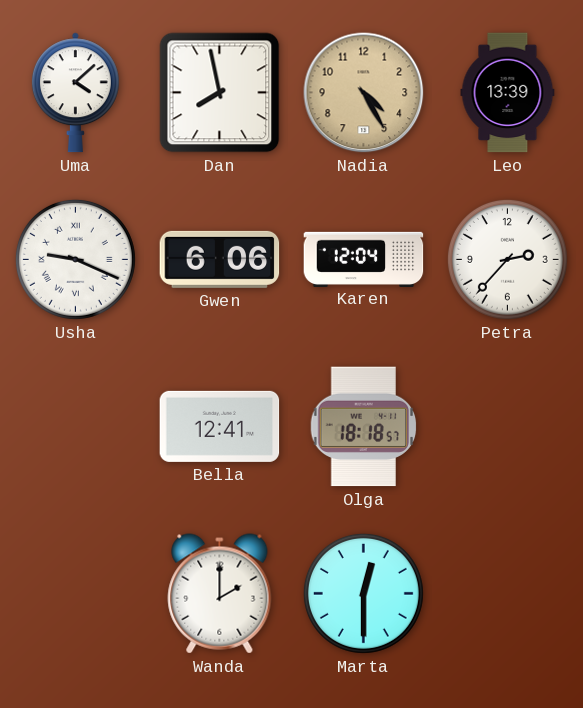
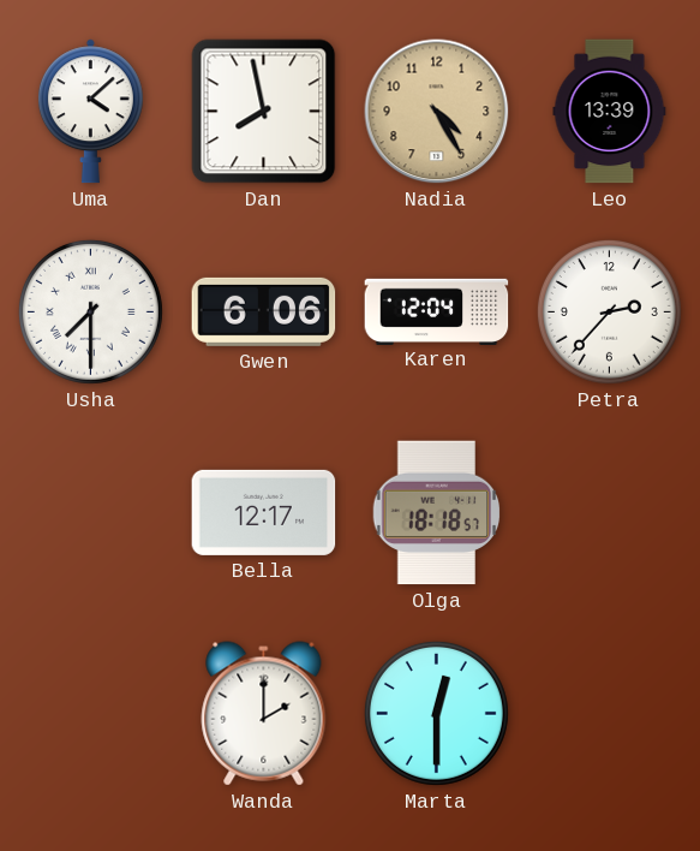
Usha: 9:19 -> 7:30
Bella: 12:41 -> 12:17
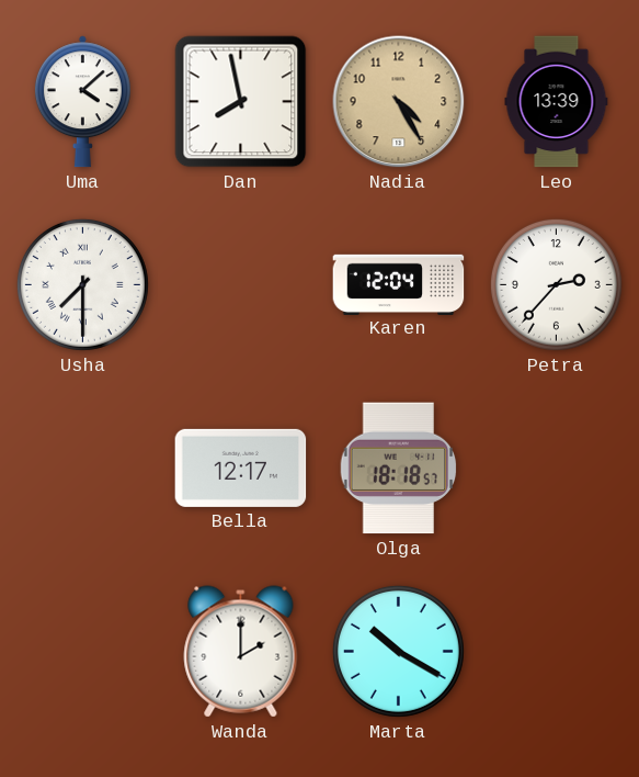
Gwen: 6:06 -> none
Marta: 12:30 -> 10:20
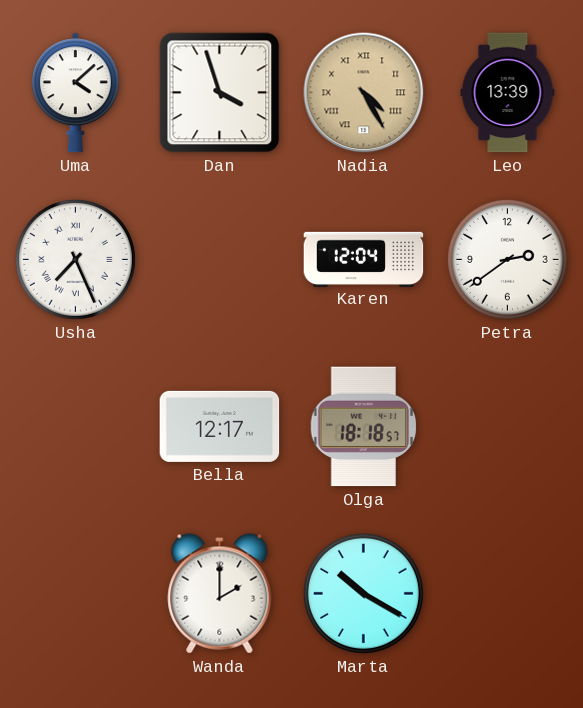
Dan: 7:58 -> 3:57
Nadia numerals: Arabic -> Roman
Usha: 7:30 -> 7:26
Petra: 2:37 -> 2:39
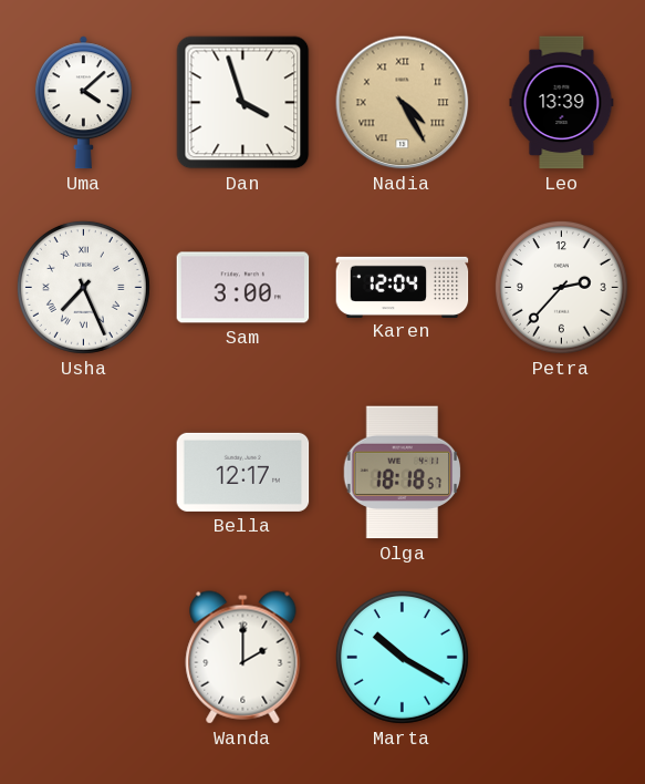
Sam: none -> 3:00
Petra: 2:39 -> 2:37
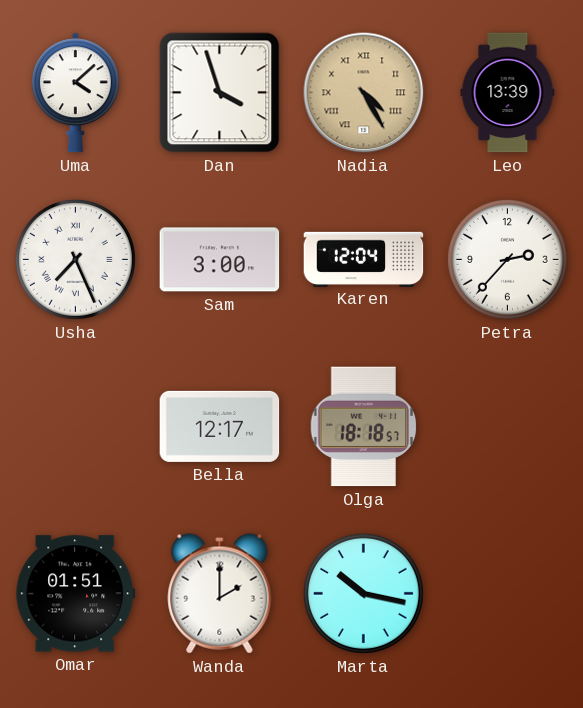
Omar: none -> 01:51
Marta: 10:20 -> 10:17
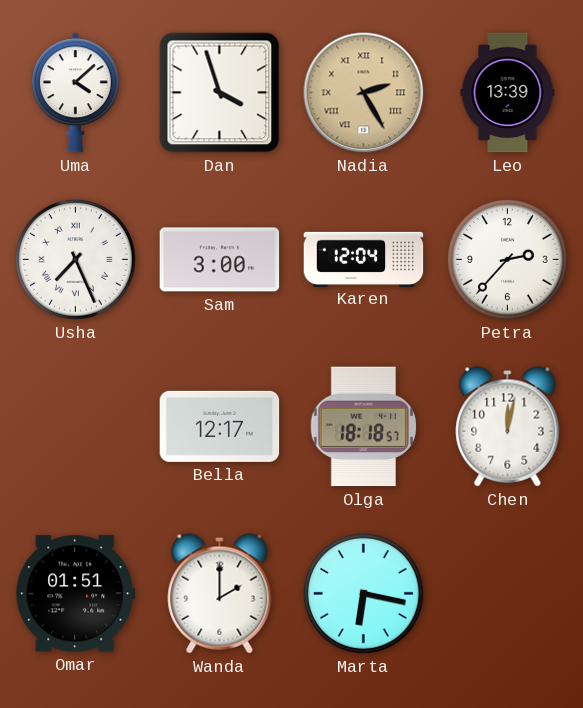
Nadia: 4:25 -> 2:25
Chen: none -> 12:02
Marta: 10:17 -> 6:17
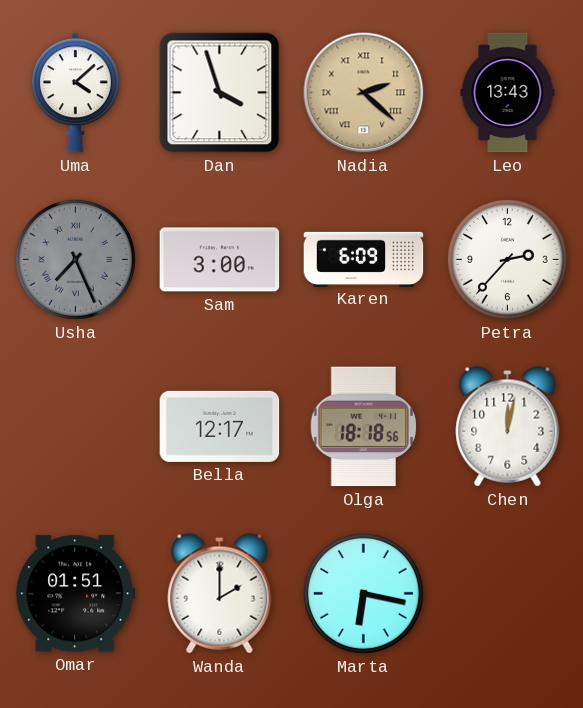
Nadia: 2:25 -> 2:22
Leo: 13:39 -> 13:43
Usha dial: white -> grey
Karen: 12:04 -> 6:09
Olga: 18:18:57 -> 18:18:56
